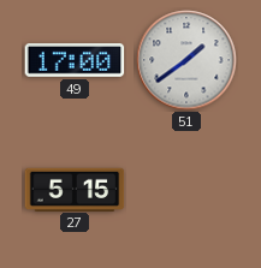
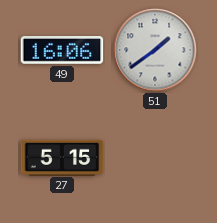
49: 17:00 -> 16:06
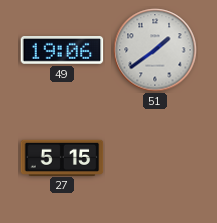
49: 16:06 -> 19:06
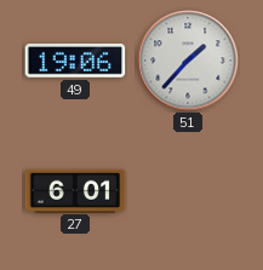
51: 1:39 -> 1:37
27: 5:15 -> 6:01
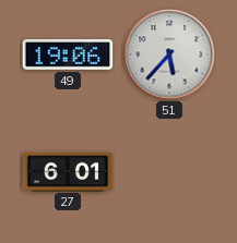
51: 1:37 -> 5:37
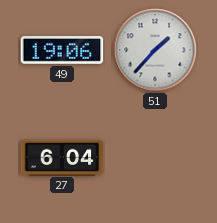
51: 5:37 -> 1:37
27: 6:01 -> 6:04
